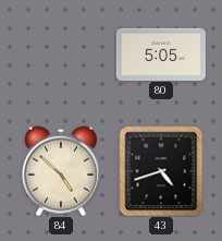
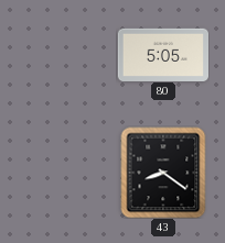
84: 4:52 -> none
43: 4:42 -> 8:21
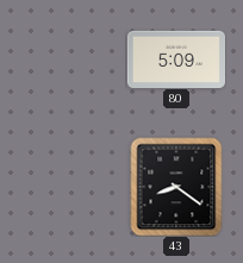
80: 5:05 -> 5:09
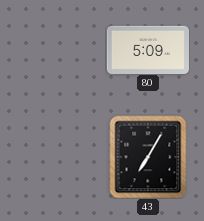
43: 8:21 -> 7:05
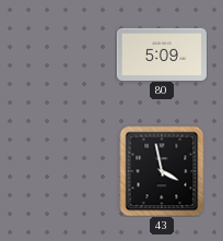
43: 7:05 -> 3:58
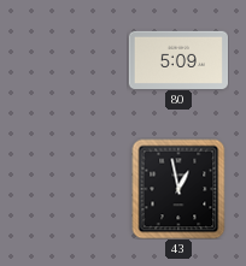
43: 3:58 -> 12:58
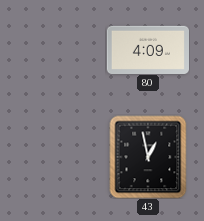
80: 5:09 -> 4:09
